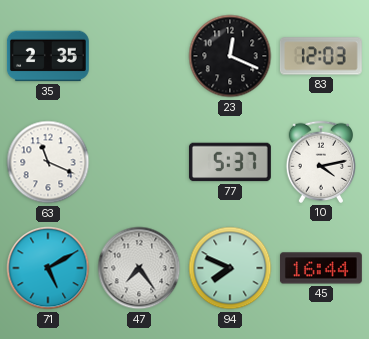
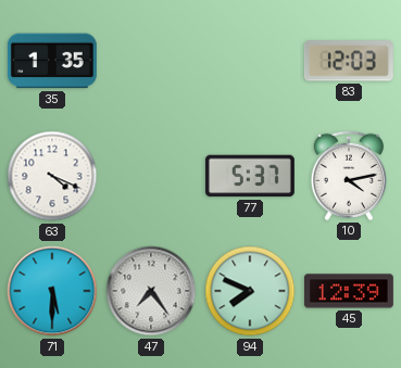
35: 2:35 -> 1:35
23: 12:19 -> none
63: 11:19 -> 4:19
71: 5:10 -> 5:30
45: 16:44 -> 12:39
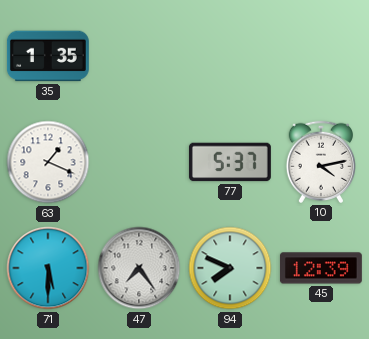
83: 12:03 -> none
63: 4:19 -> 1:19
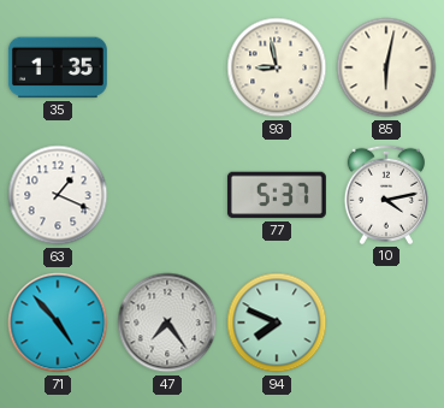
93: none -> 8:58
85: none -> 6:02
71: 5:30 -> 4:53
45: 12:39 -> none
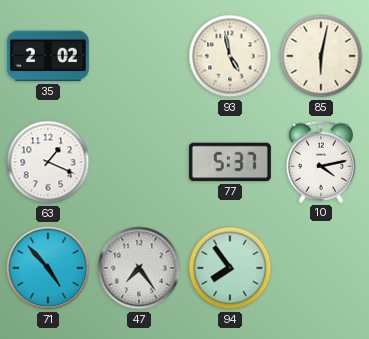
35: 1:35 -> 2:02
93: 8:58 -> 4:58
94: 7:49 -> 7:54
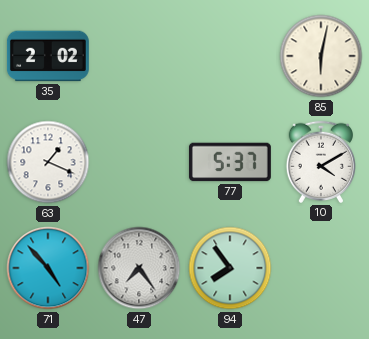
93: 4:58 -> none
10: 4:13 -> 4:10
